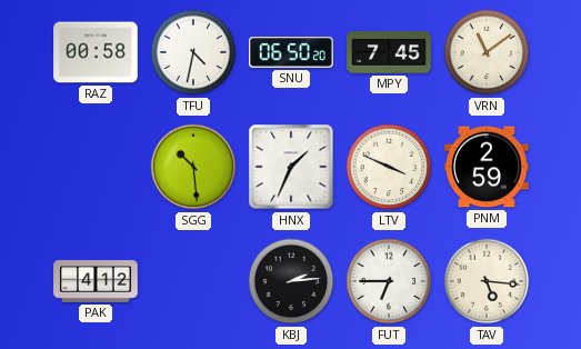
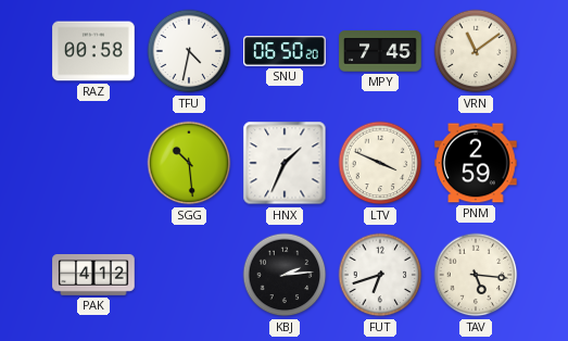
FUT: 6:45 -> 6:42
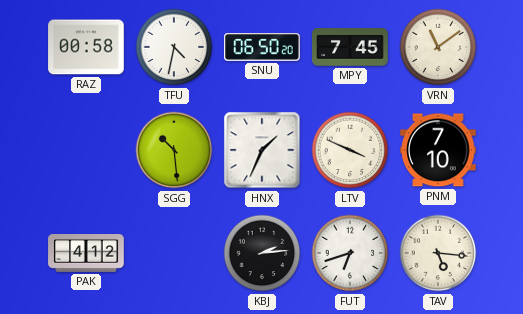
PNM: 2:59 -> 7:10
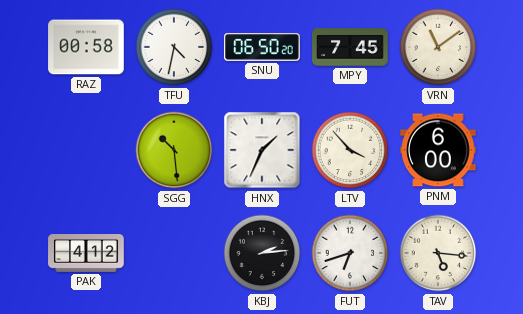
LTV: 3:49 -> 3:53
PNM: 7:10 -> 6:00
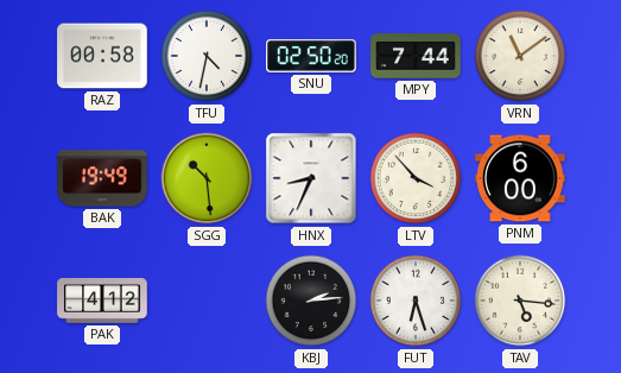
SNU: 06:50 -> 02:50
MPY: 7:45 -> 7:44
BAK: none -> 19:49
HNX: 1:34 -> 8:34
FUT: 6:42 -> 6:27
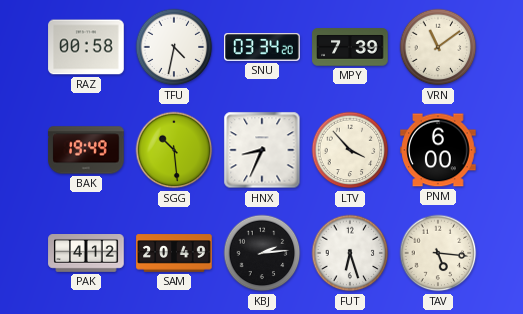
SNU: 02:50 -> 03:34
MPY: 7:44 -> 7:39
SAM: none -> 20:49
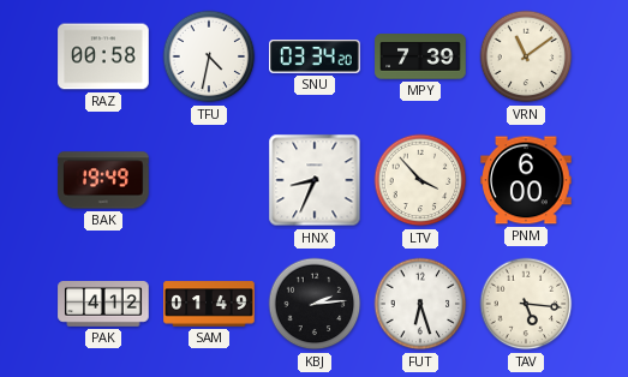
SGG: 10:29 -> none
SAM: 20:49 -> 01:49
